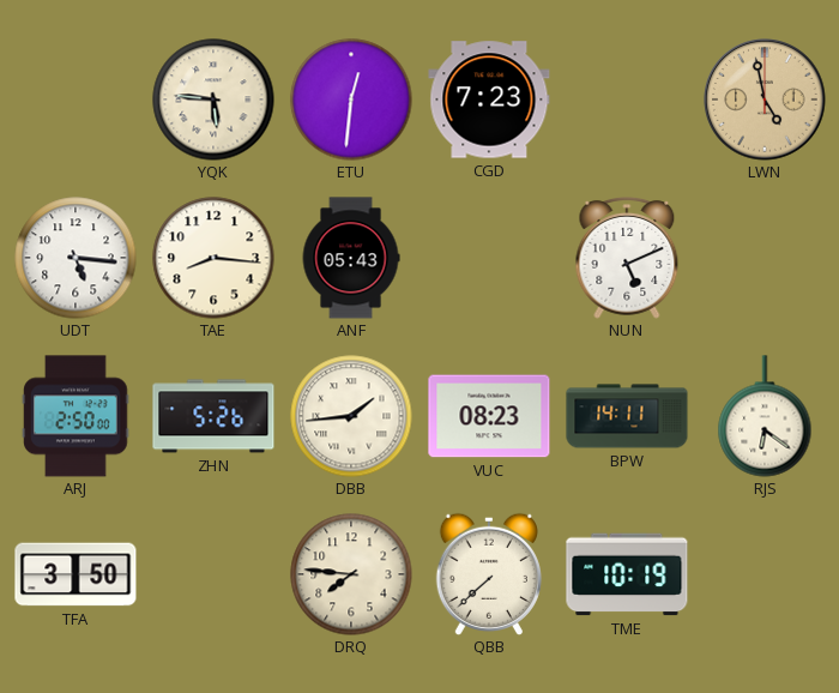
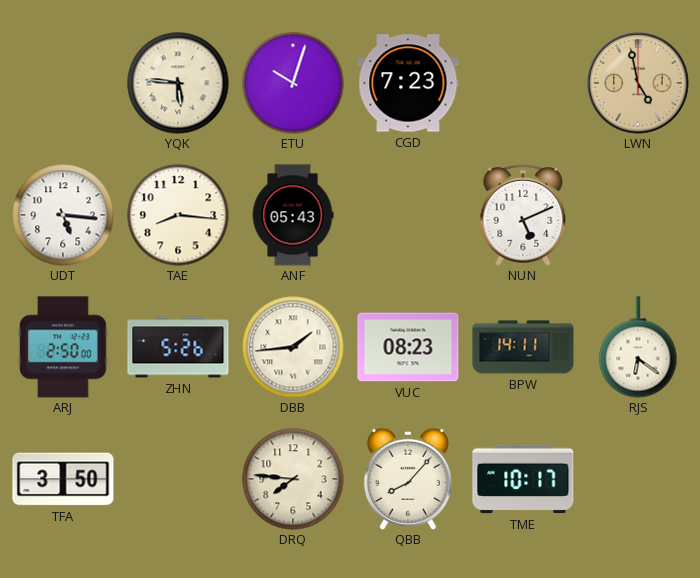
ETU: 12:31 -> 10:03
QBB: 7:38 -> 8:07
TME: 10:19 -> 10:17
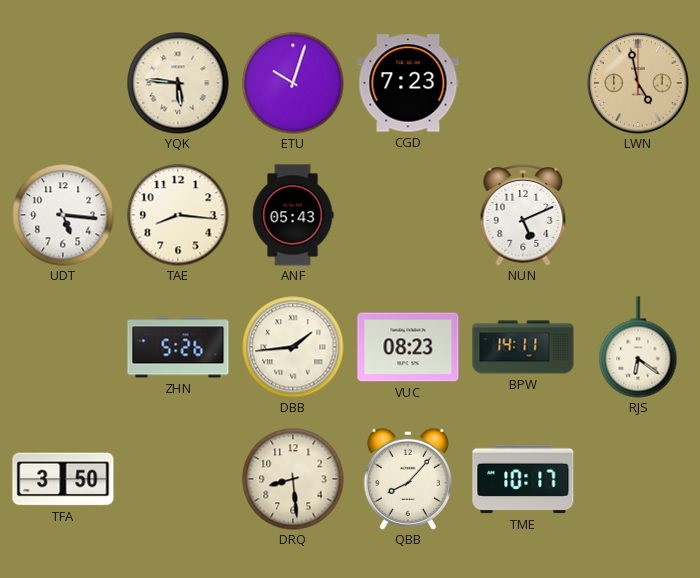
ARJ: 2:50 -> none
DRQ: 7:46 -> 8:29
